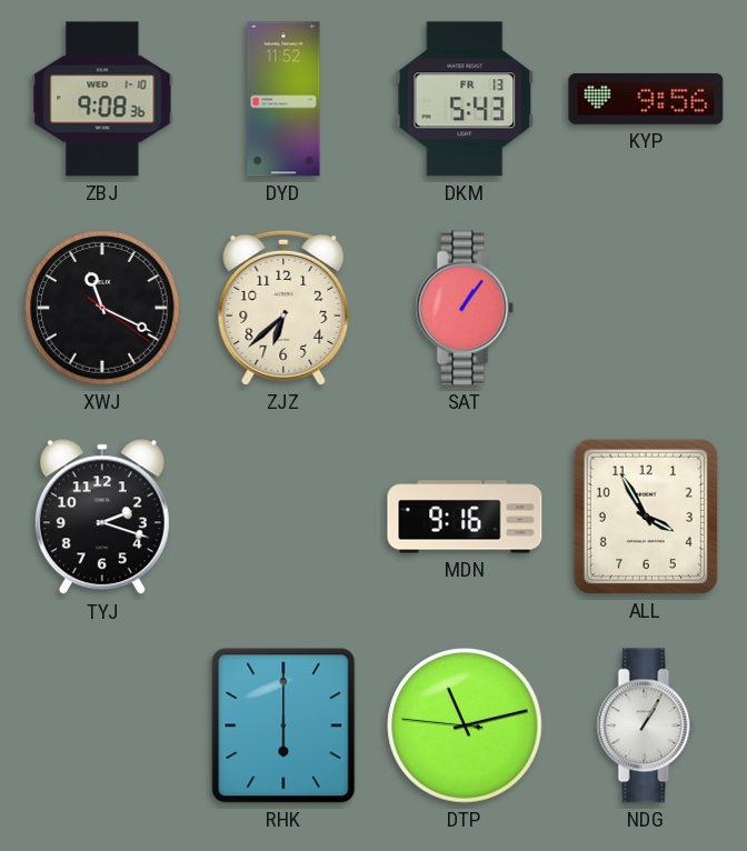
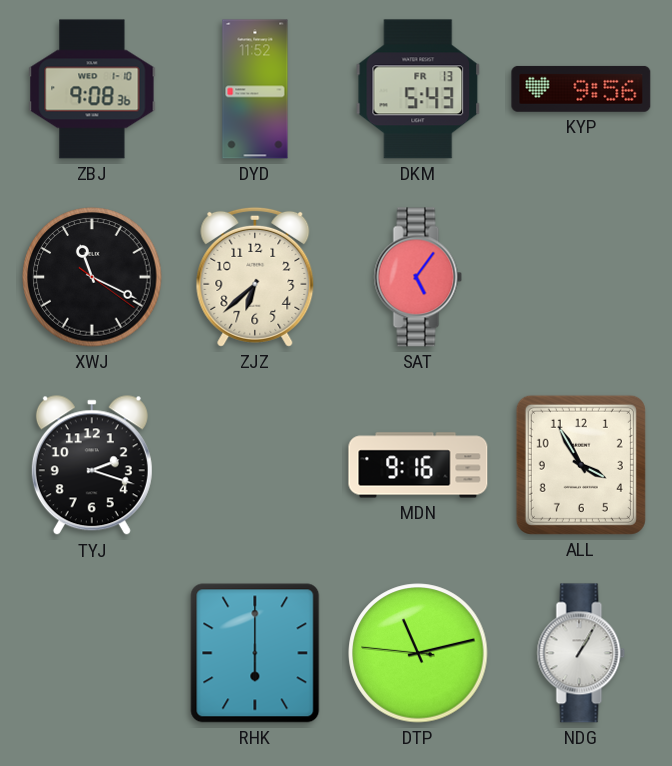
SAT: 1:06 -> 5:06
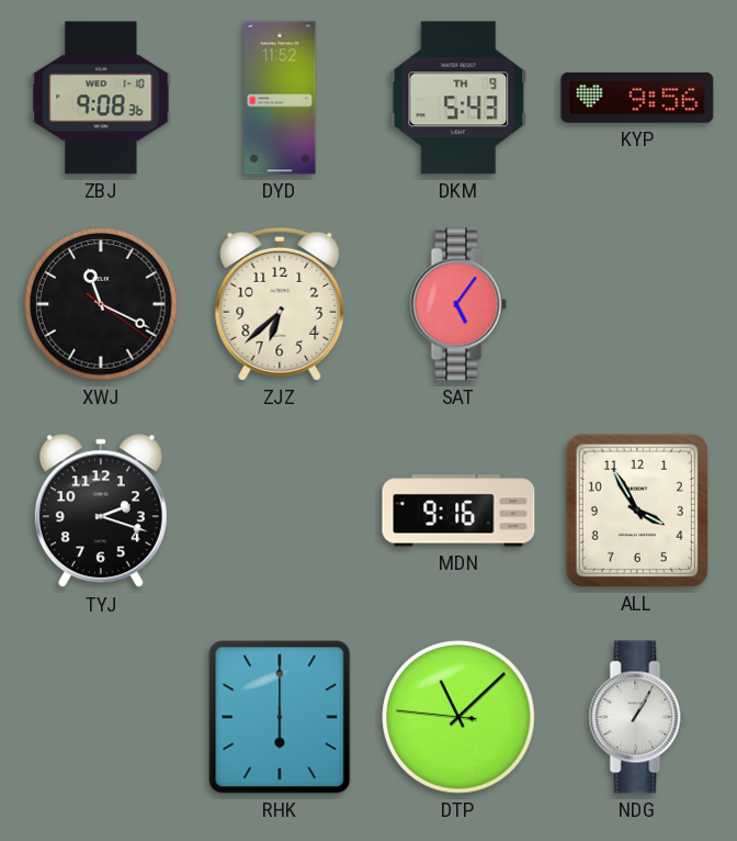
DKM date: FR 13 -> TH 9
DTP: 11:12 -> 11:07
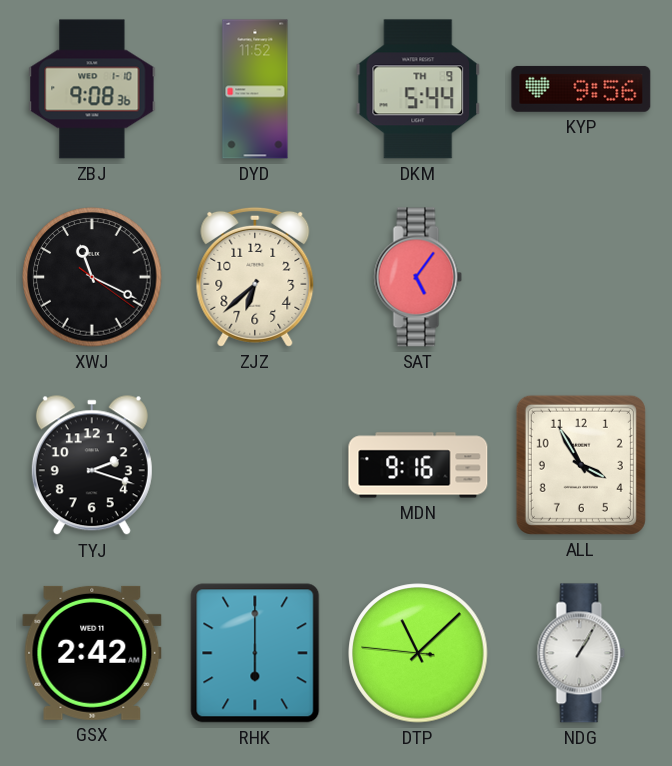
DKM: 5:43 -> 5:44
GSX: none -> 2:42
